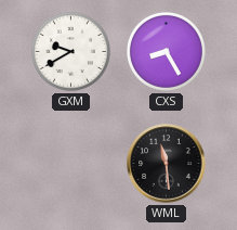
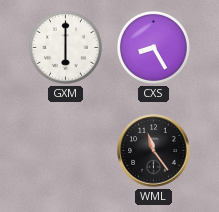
GXM: 9:40 -> 6:00
WML: 11:29 -> 11:24
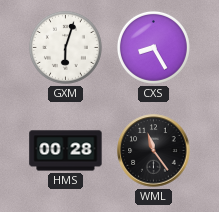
GXM: 6:00 -> 6:03
HMS: none -> 00:28
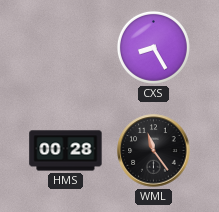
GXM: 6:03 -> none
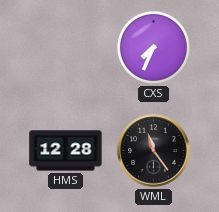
CXS: 8:25 -> 7:34
HMS: 00:28 -> 12:28
